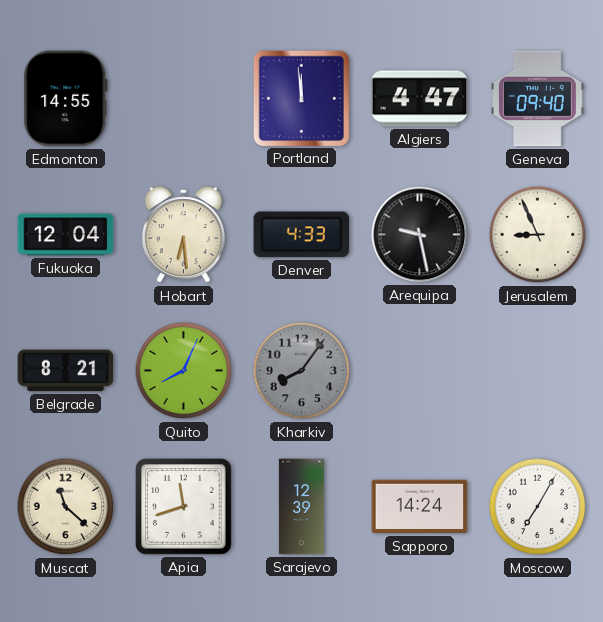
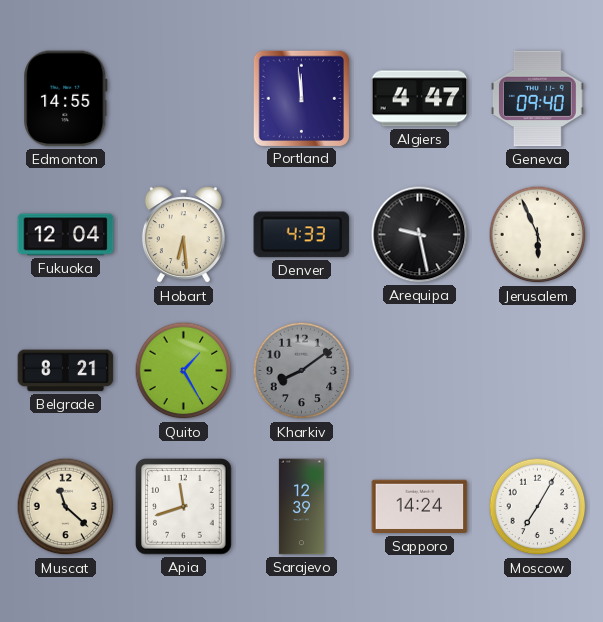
Jerusalem: 8:56 -> 5:56
Quito: 8:04 -> 1:25
Kharkiv: 8:06 -> 8:09
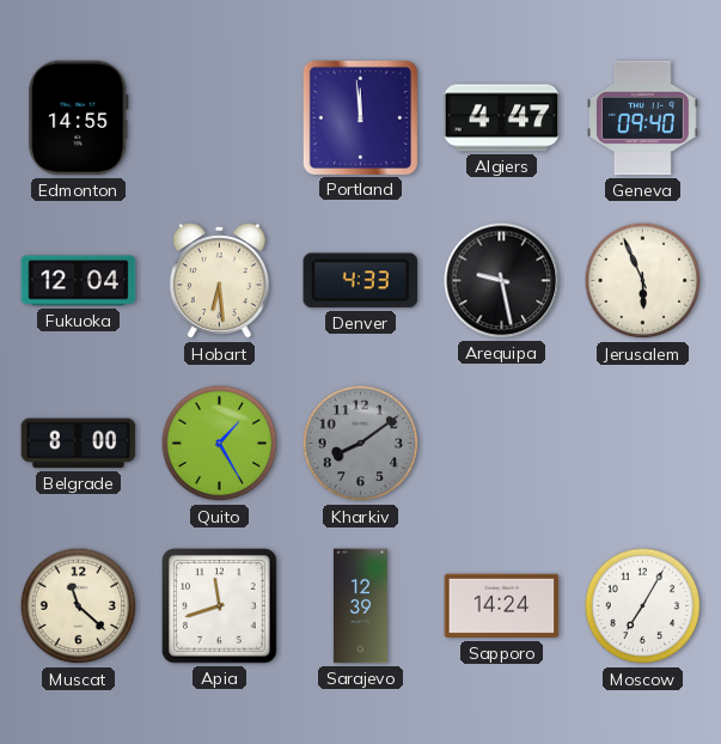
Belgrade: 8:21 -> 8:00
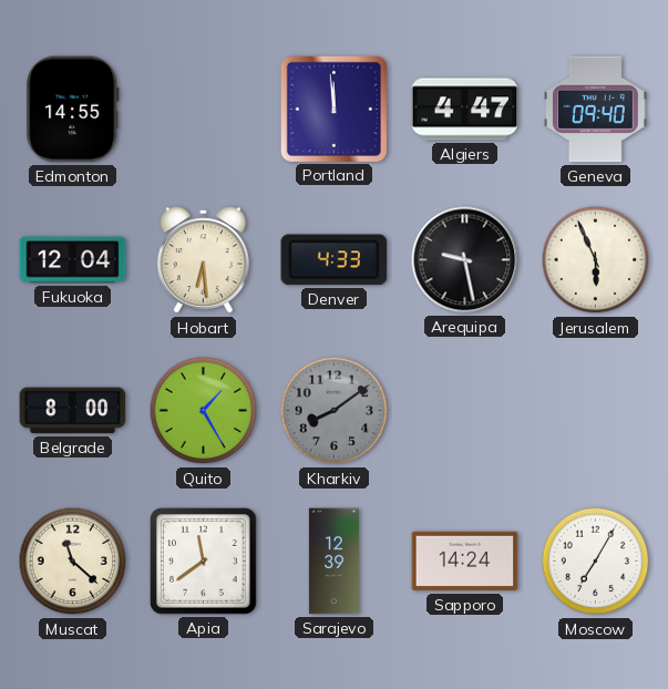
Apia: 11:42 -> 11:39
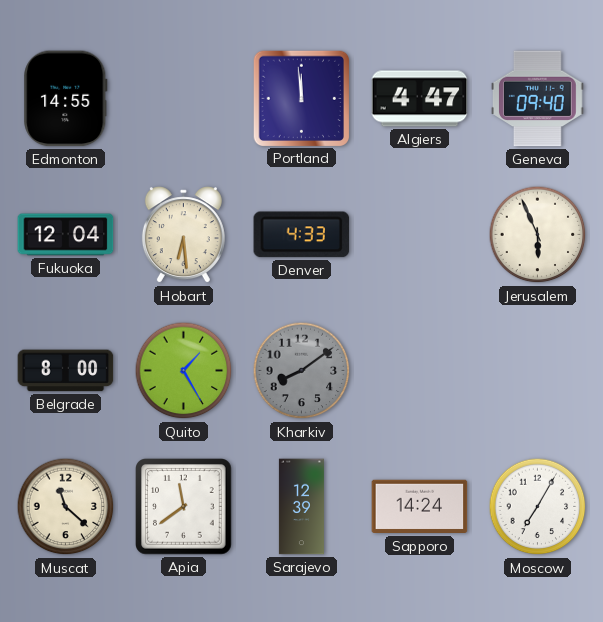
Arequipa: 9:28 -> none
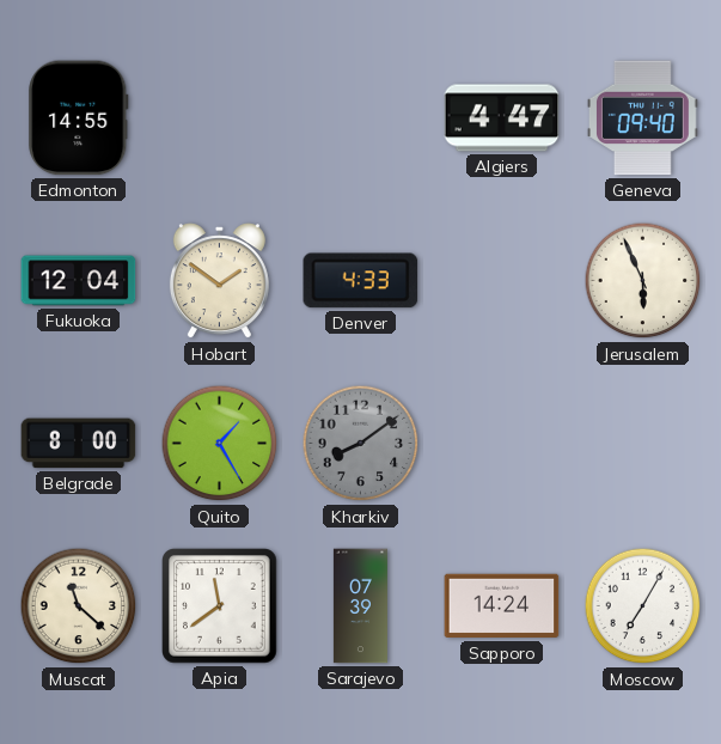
Portland: 11:59 -> none
Hobart: 6:29 -> 1:51
Sarajevo: 12:39 -> 07:39
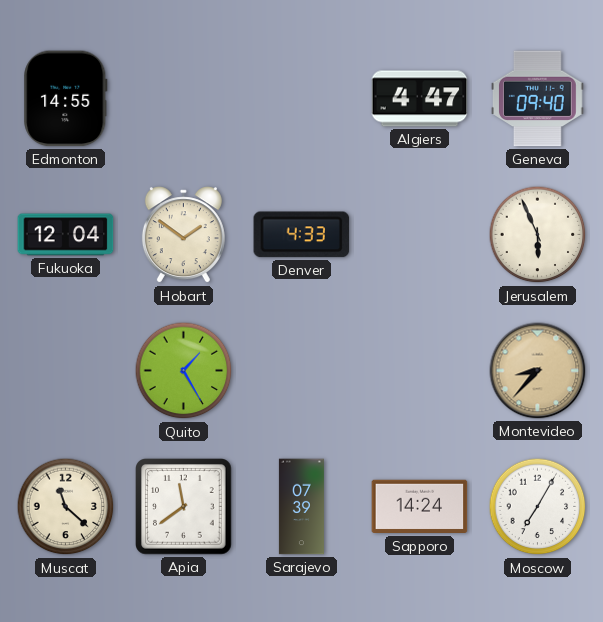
Belgrade: 8:00 -> none
Kharkiv: 8:09 -> none
Montevideo: none -> 8:37
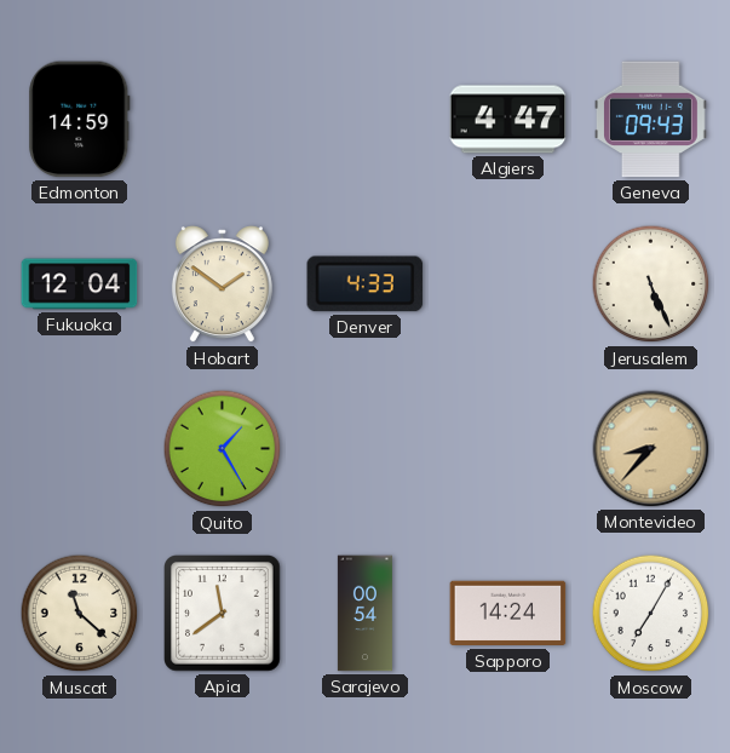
Edmonton: 14:55 -> 14:59
Geneva: 09:40 -> 09:43
Jerusalem: 5:56 -> 5:26
Sarajevo: 07:39 -> 00:54
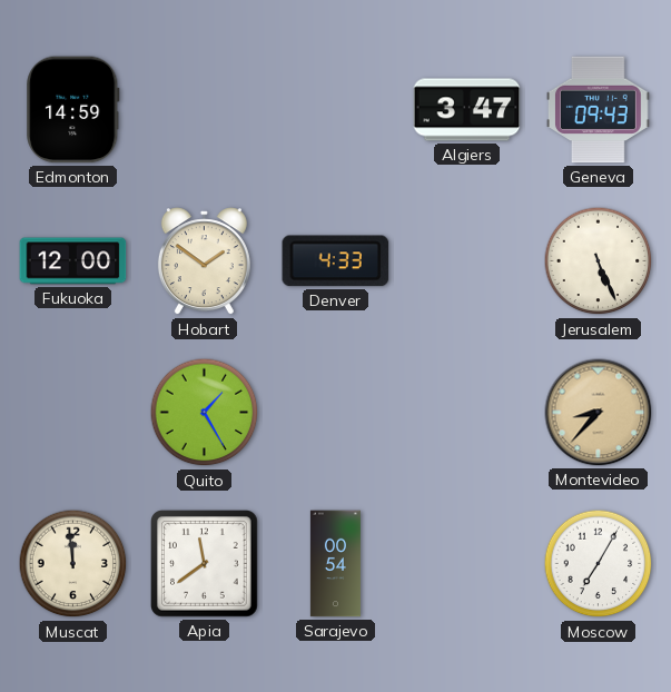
Algiers: 4:47 -> 3:47
Fukuoka: 12:04 -> 12:00
Muscat: 11:22 -> 11:59
Sapporo: 14:24 -> none
